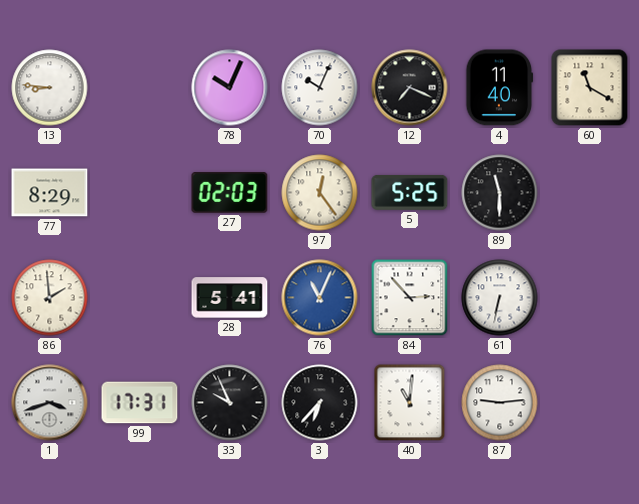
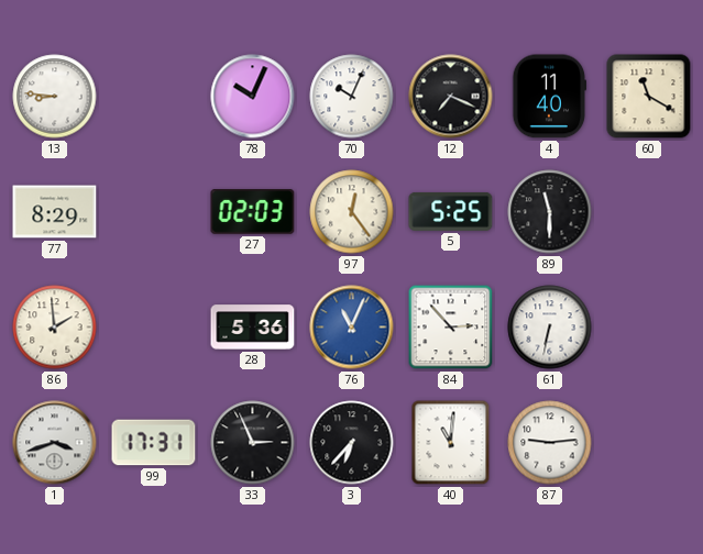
28: 5:41 -> 5:36
33: 9:56 -> 2:56
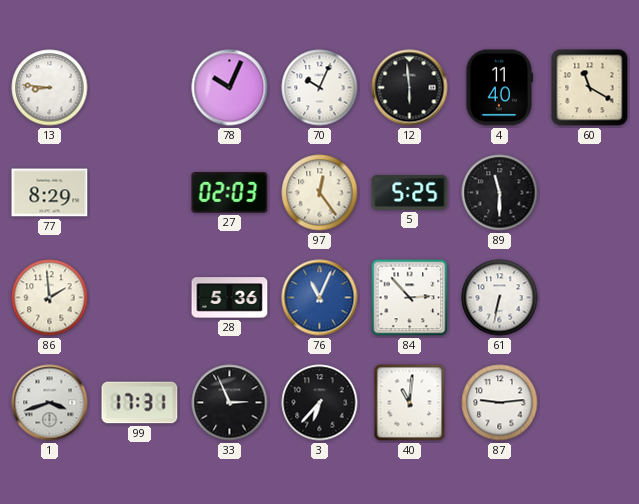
12: 7:19 -> 5:59
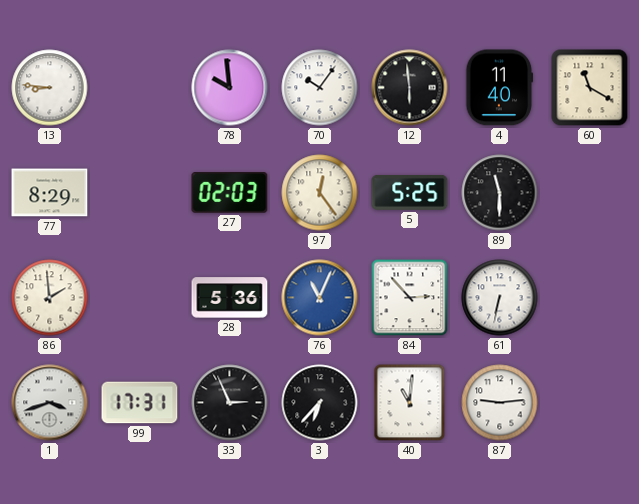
78: 10:04 -> 9:59
70: 10:04 -> 10:06
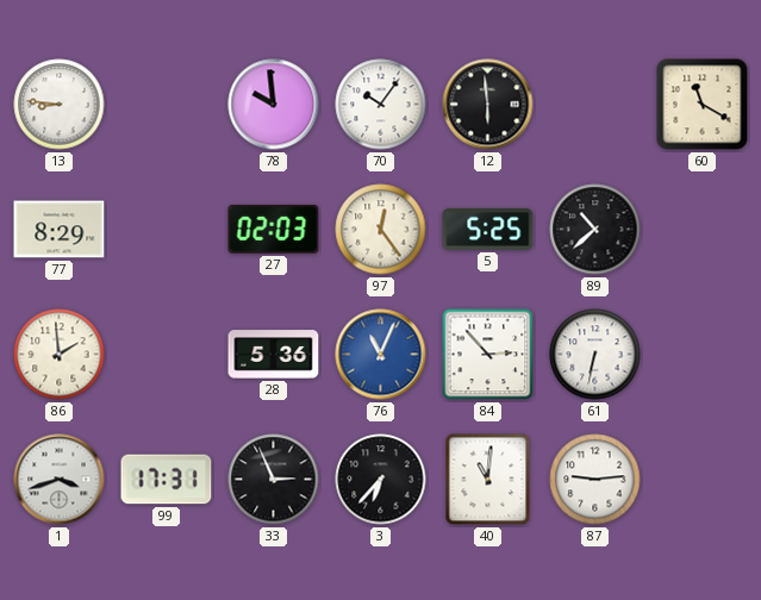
4: 11:40 -> none
89: 11:30 -> 10:38
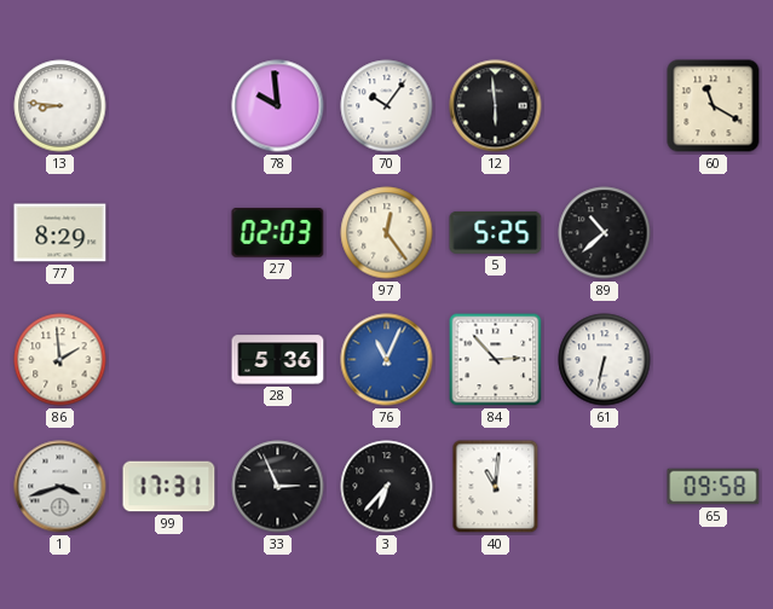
87: 9:14 -> none
65: none -> 09:58
